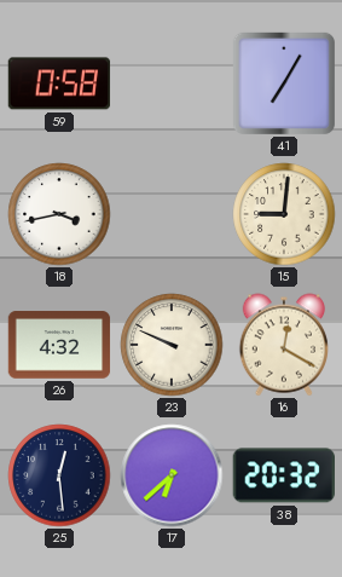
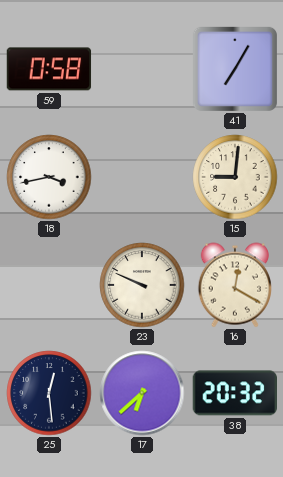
26: 4:32 -> none
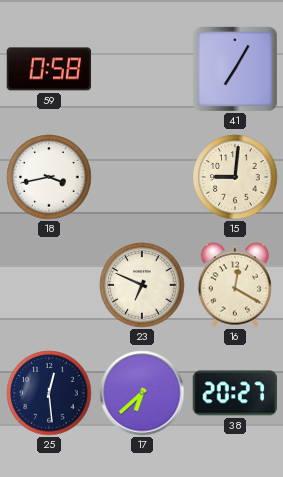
23: 9:49 -> 6:49
38: 20:32 -> 20:27
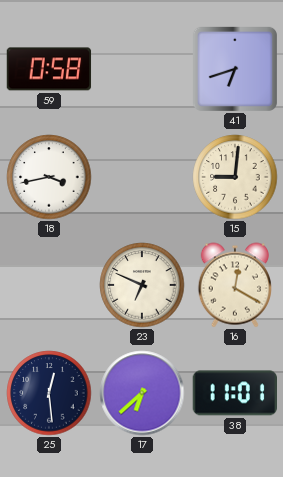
41: 7:05 -> 6:42
38: 20:27 -> 11:01
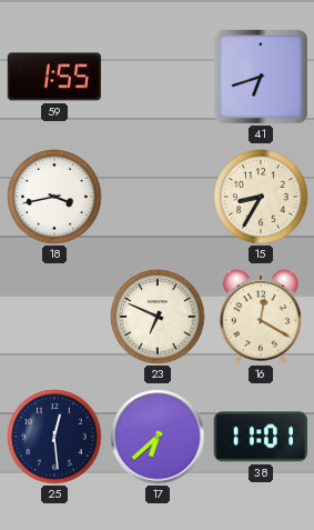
59: 0:58 -> 1:55
15: 9:01 -> 8:35
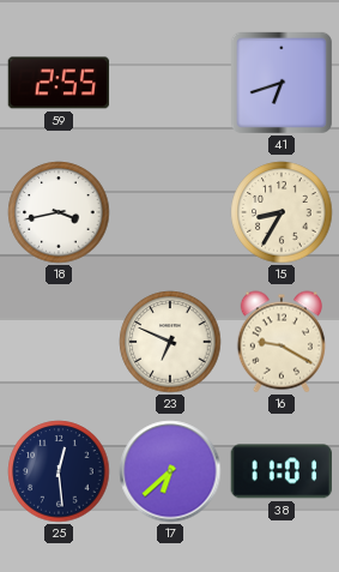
59: 1:55 -> 2:55
16: 12:20 -> 9:20
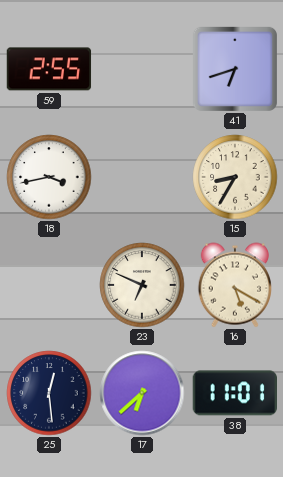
16: 9:20 -> 5:20
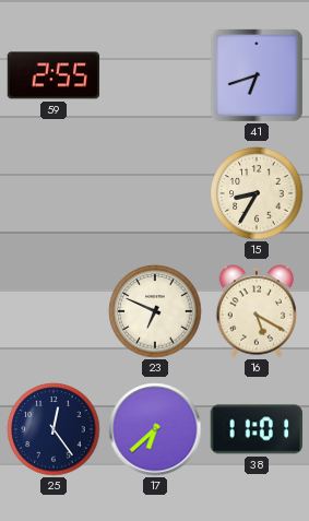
18: 3:43 -> none
25: 12:29 -> 12:24
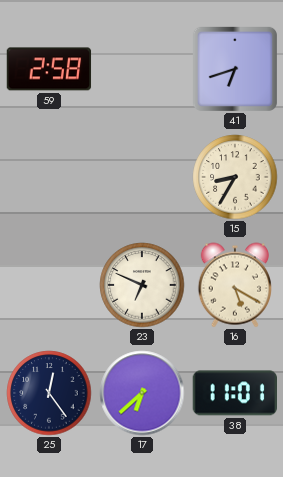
59: 2:55 -> 2:58
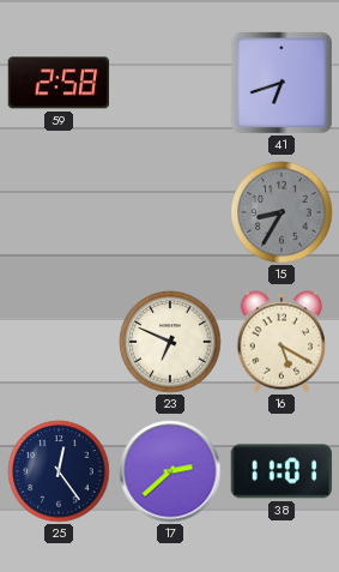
15 dial: cream -> grey
17: 6:38 -> 2:38
